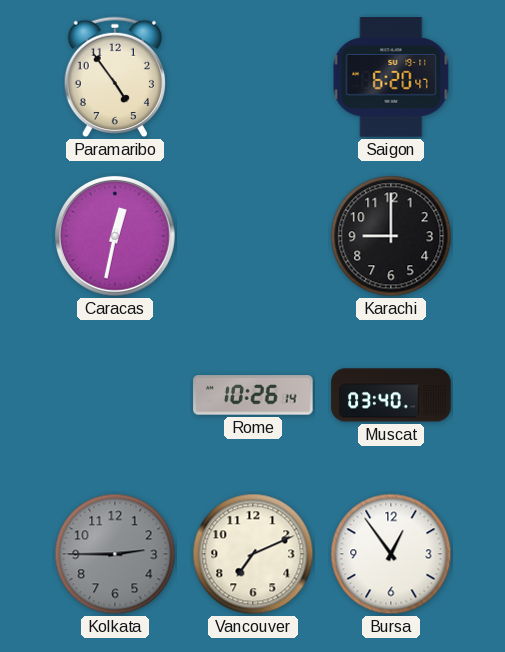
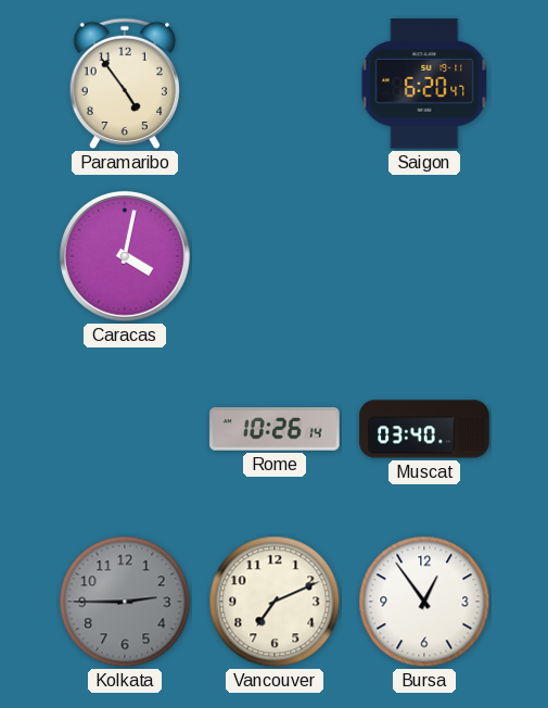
Caracas: 12:32 -> 4:02
Karachi: 9:00 -> none
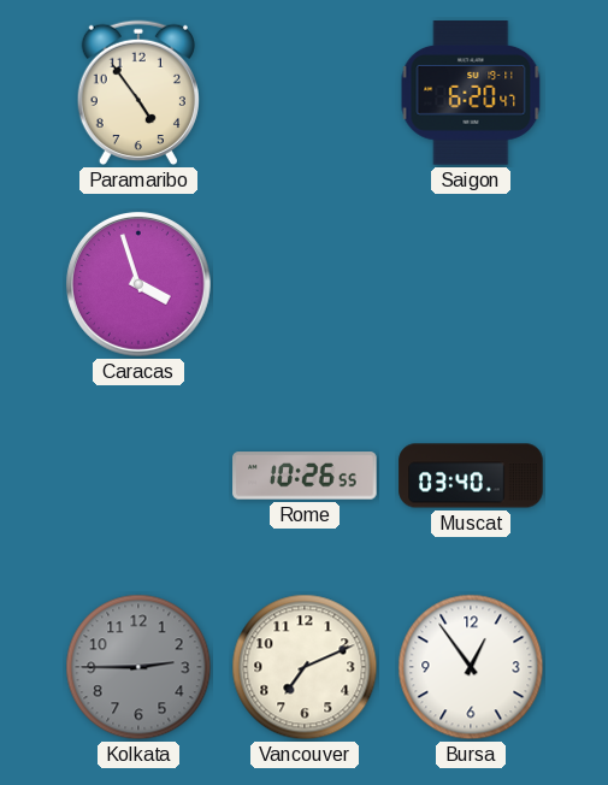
Caracas: 4:02 -> 3:57
Rome: 10:26:14 -> 10:26:55
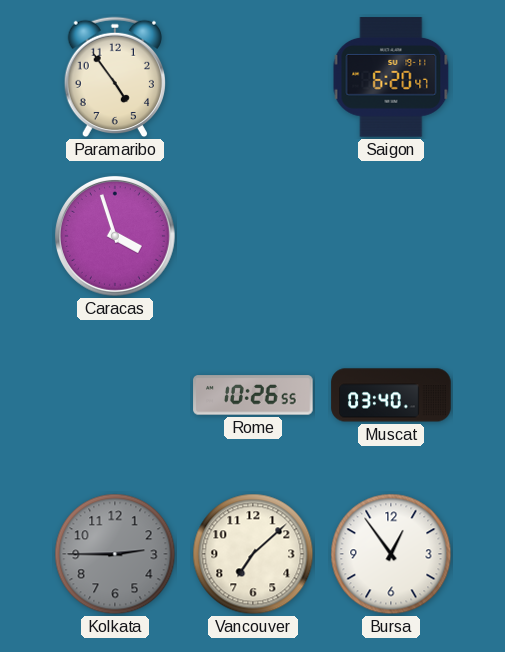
Vancouver: 7:11 -> 7:08
